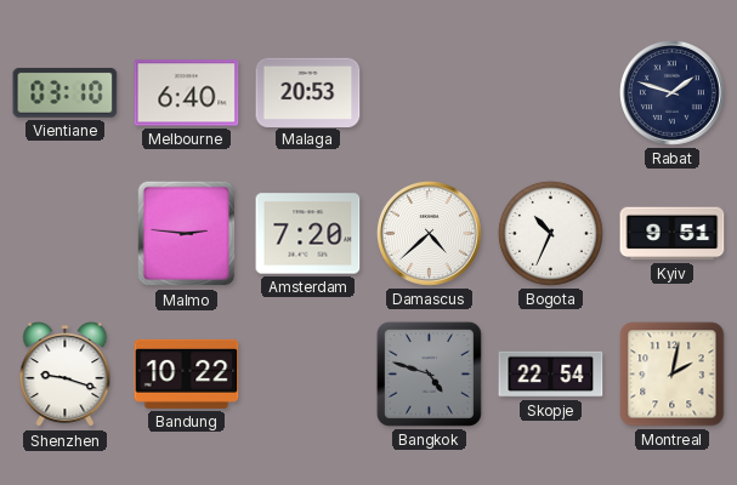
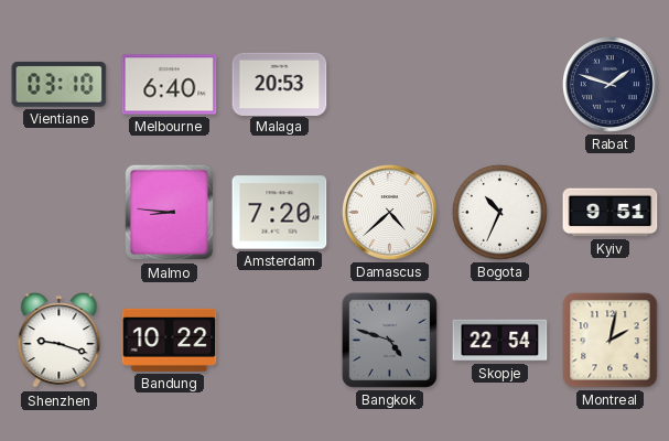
Malmo: 2:46 -> 8:46
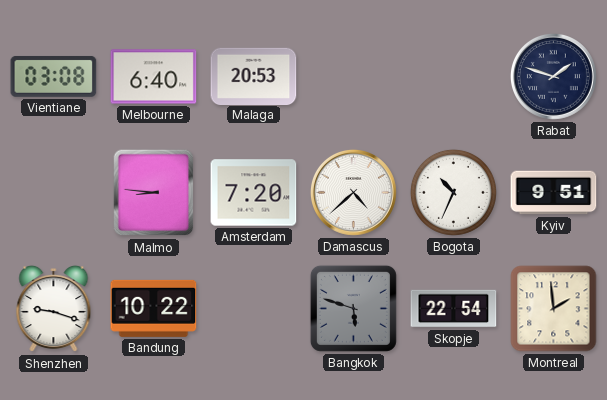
Vientiane: 03:10 -> 03:08
Bangkok: 4:48 -> 5:48
Montreal: 2:02 -> 1:59
